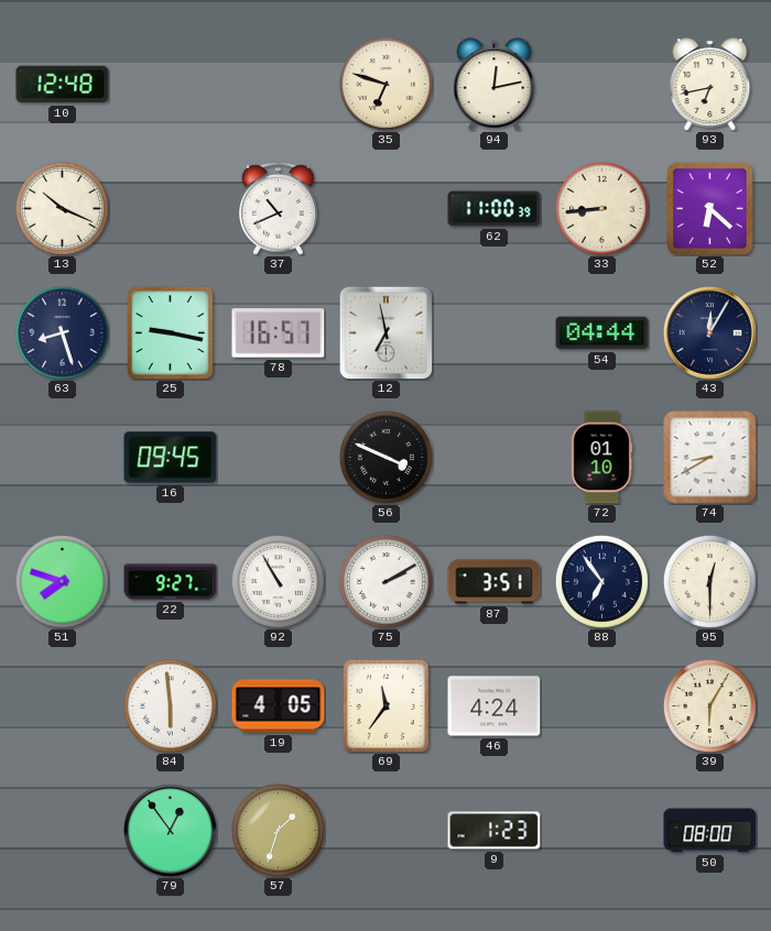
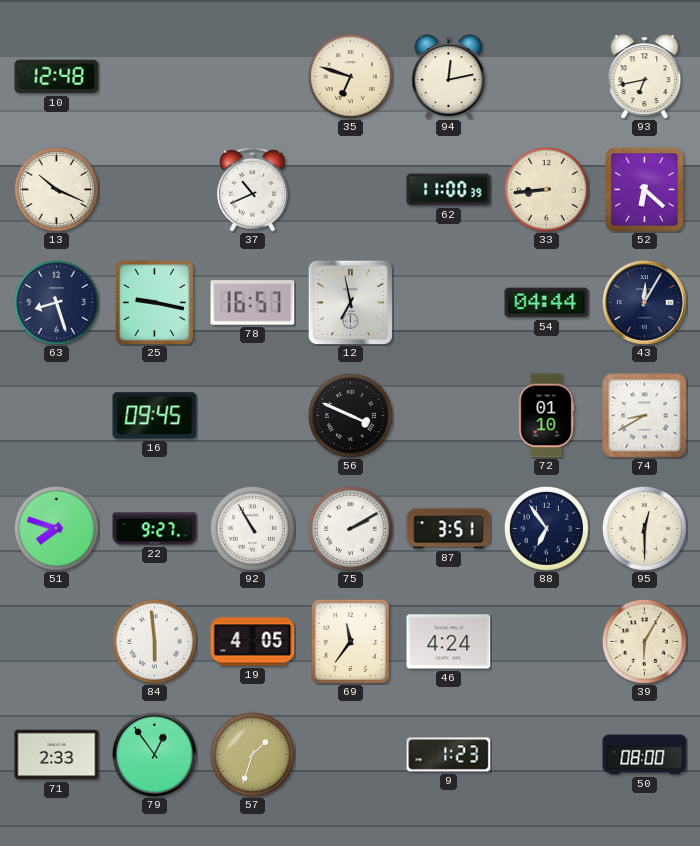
71: none -> 2:33
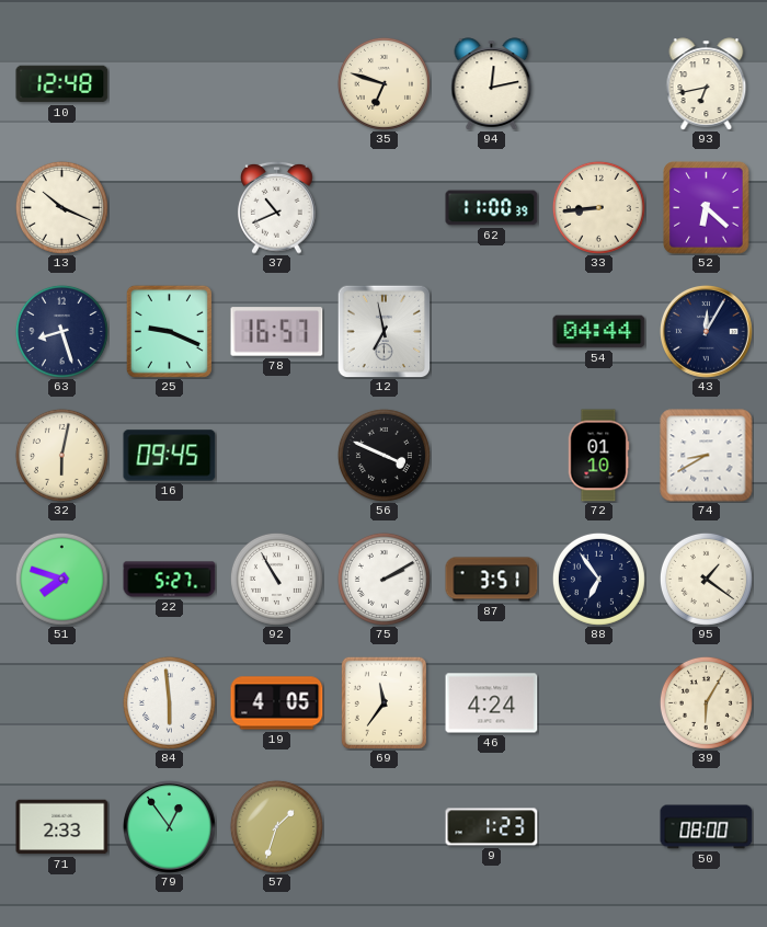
25: 9:17 -> 9:19
32: none -> 6:02
22: 9:27 -> 5:27
95: 12:30 -> 1:21
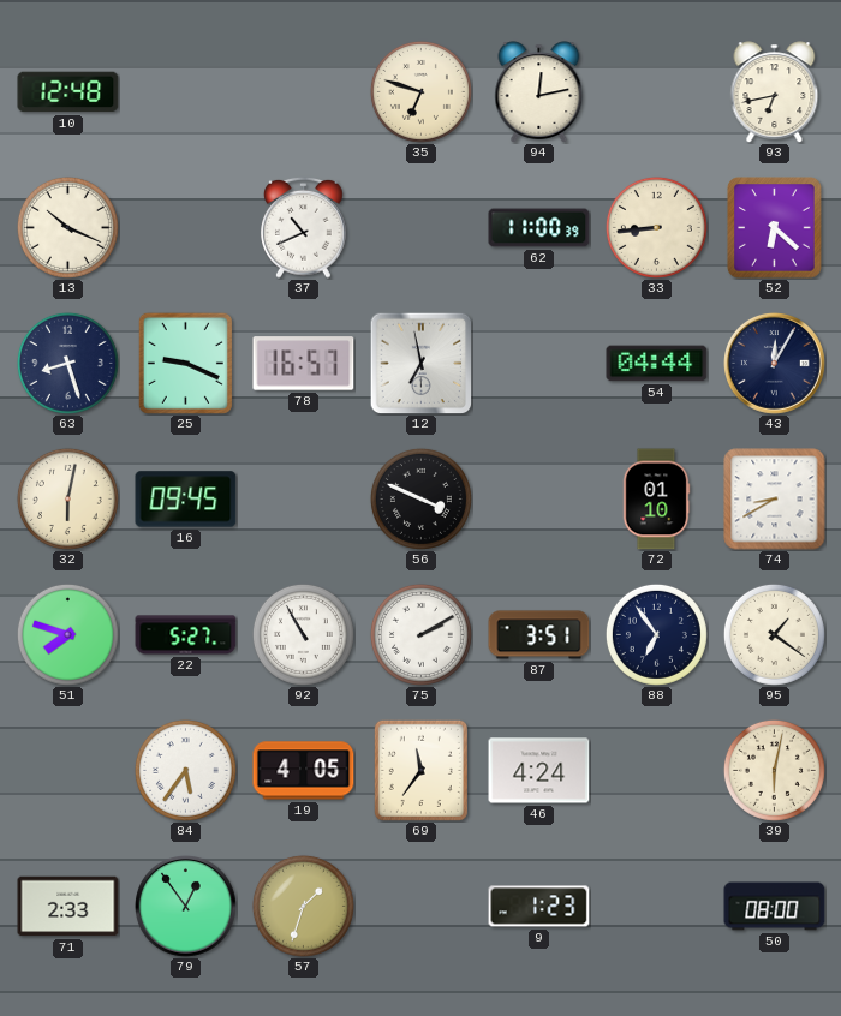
84: 5:59 -> 5:36
39: 6:05 -> 6:02
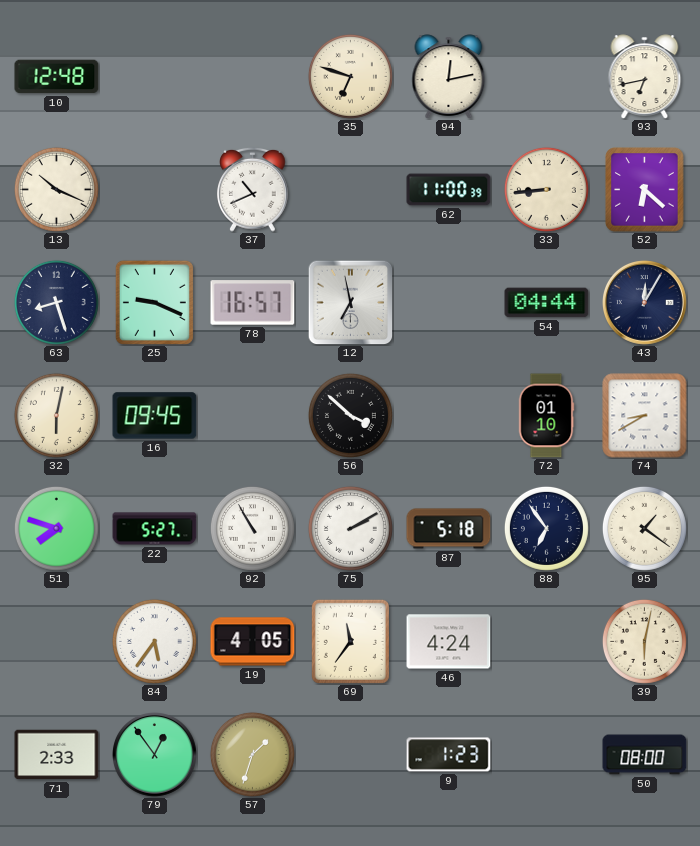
56: 3:49 -> 3:52
87: 3:51 -> 5:18
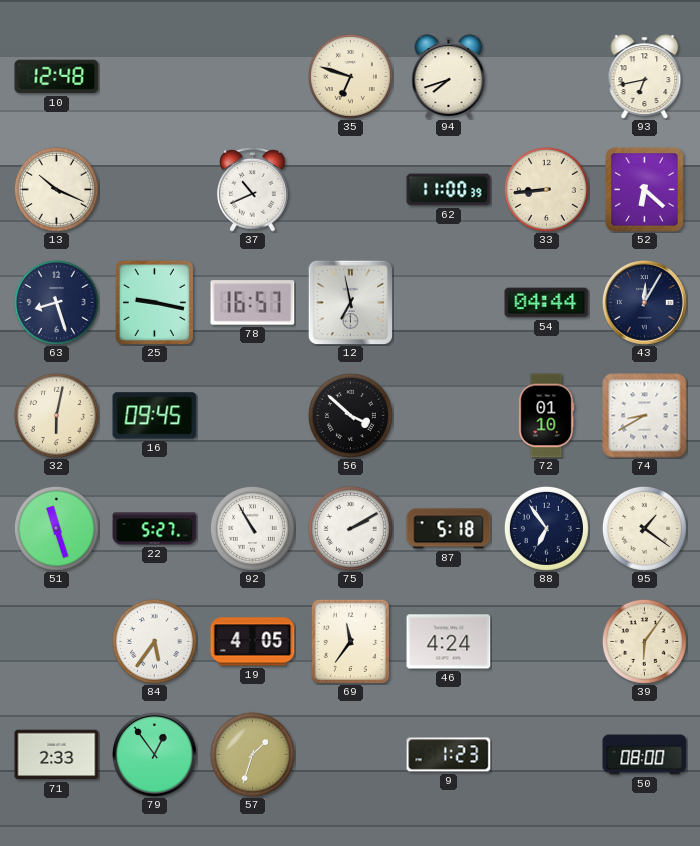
94: 12:13 -> 7:42
25: 9:19 -> 9:17
51: 7:48 -> 11:27
39: 6:02 -> 6:06
